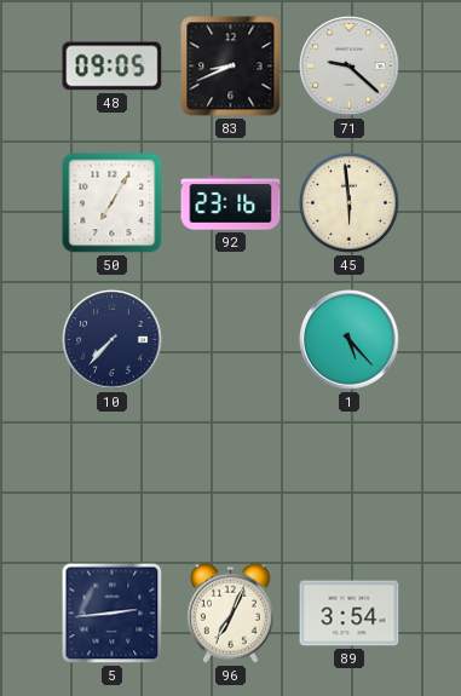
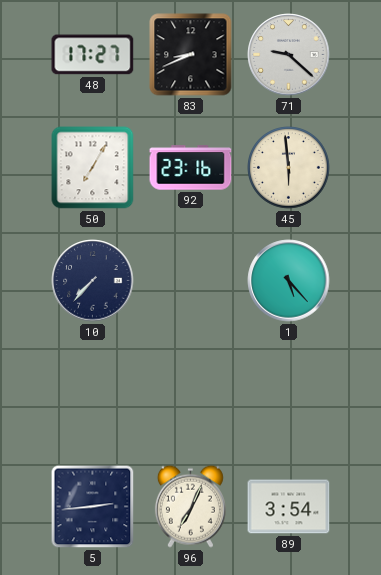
48: 09:05 -> 17:27
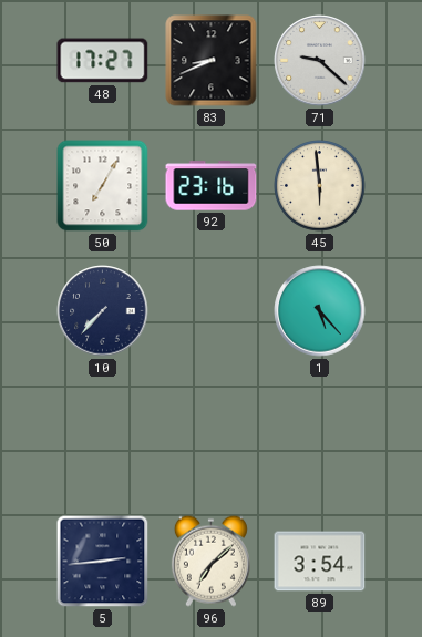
96: 7:04 -> 7:08
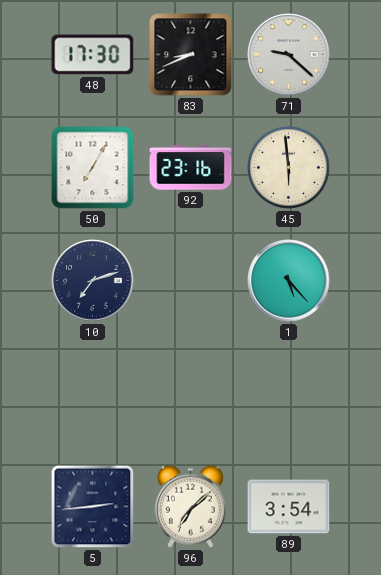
48: 17:27 -> 17:30
10: 7:37 -> 7:12
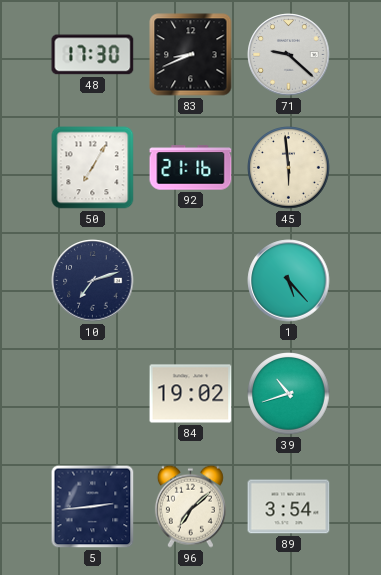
92: 23:16 -> 21:16
84: none -> 19:02
39: none -> 10:42
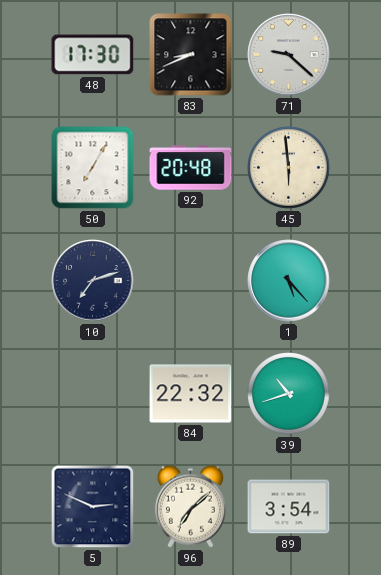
92: 21:16 -> 20:48
84: 19:02 -> 22:32
5: 2:44 -> 2:49
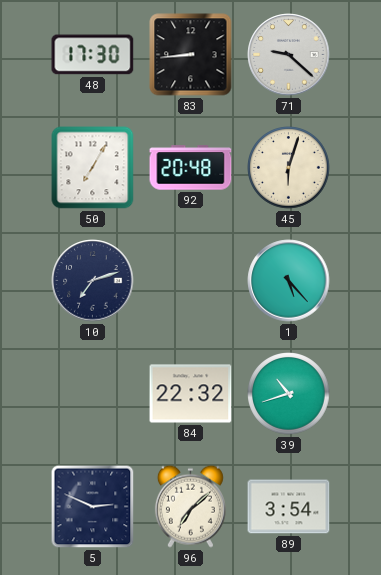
83: 8:41 -> 8:44
45: 5:59 -> 6:03
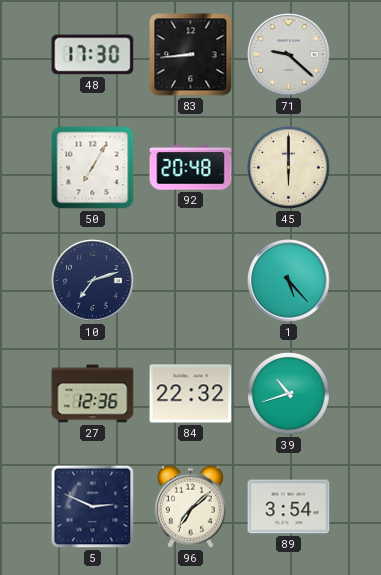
45: 6:03 -> 6:00
27: none -> 12:36
